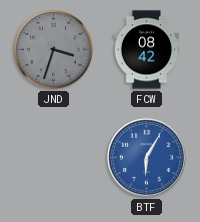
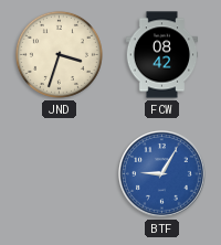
JND dial: grey -> cream
BTF: 6:05 -> 9:05
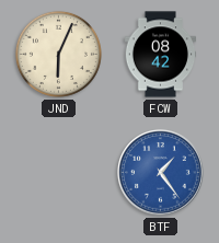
JND: 3:33 -> 6:04
BTF: 9:05 -> 1:24
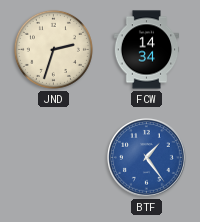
JND: 6:04 -> 2:33
FCW: 08:42 -> 14:34
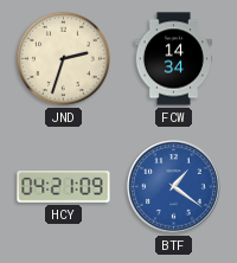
HCY: none -> 04:21
BTF: 1:24 -> 1:21
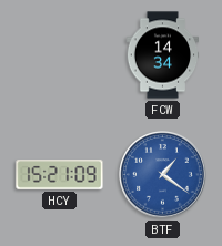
JND: 2:33 -> none
HCY: 04:21 -> 15:21
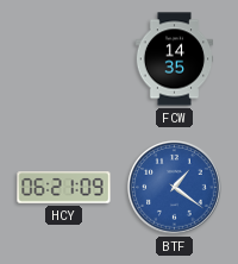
FCW: 14:34 -> 14:35
HCY: 15:21 -> 06:21
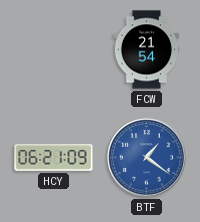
FCW: 14:35 -> 21:54
